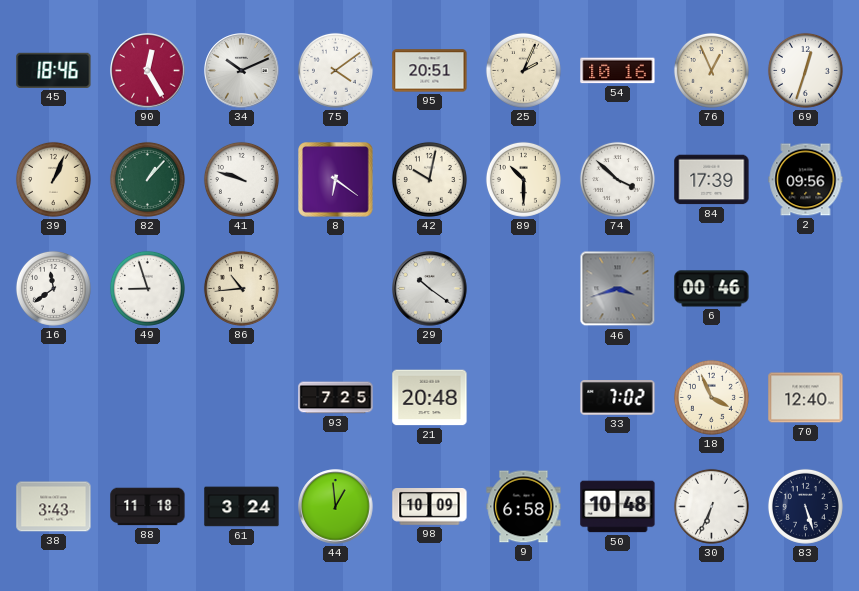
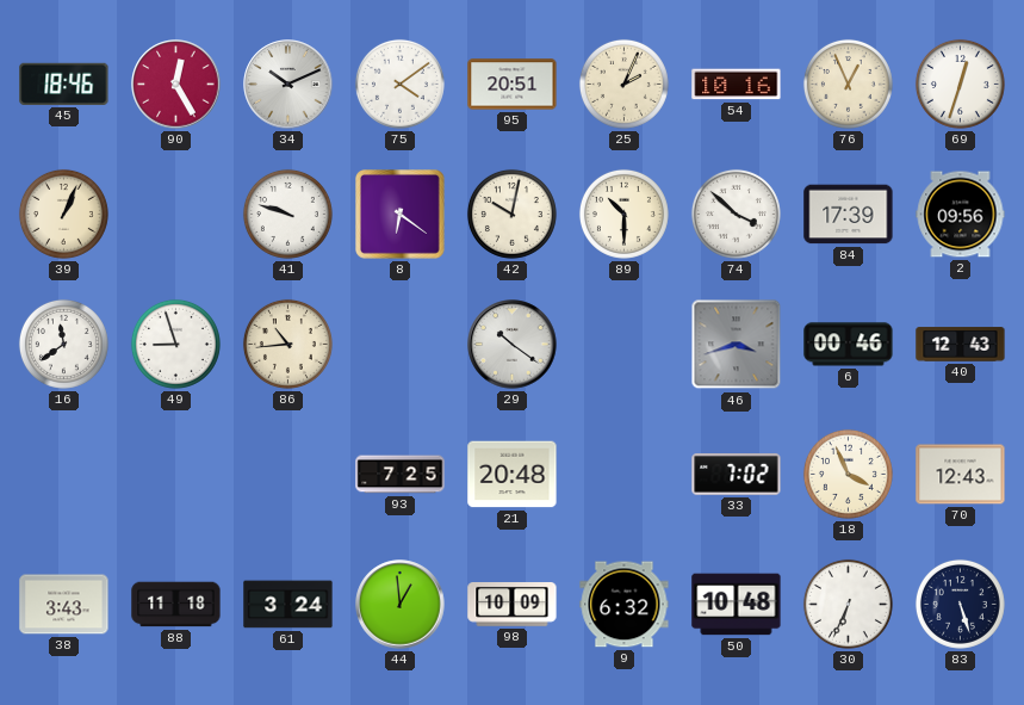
82: 1:07 -> none
40: none -> 12:43
70: 12:40 -> 12:43
9: 6:58 -> 6:32
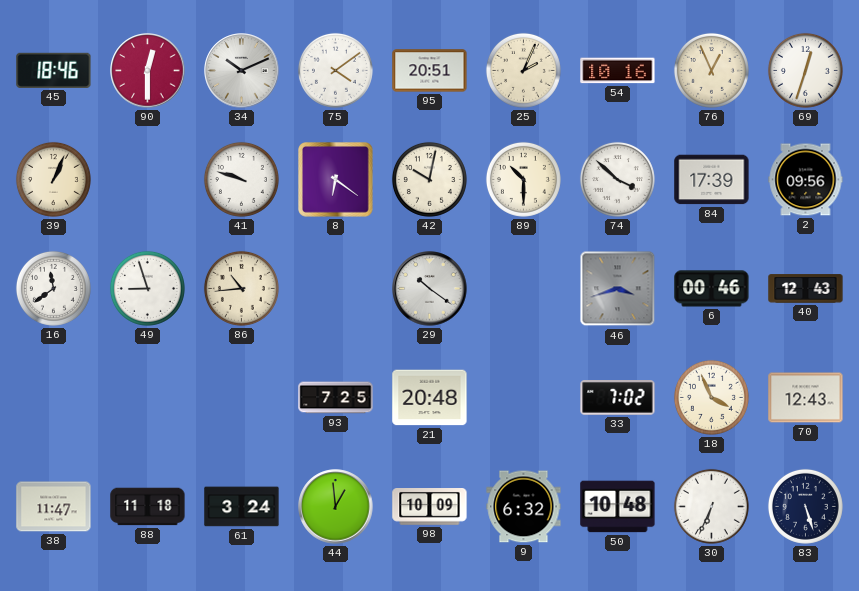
90: 12:25 -> 12:30
38: 3:43 -> 11:47
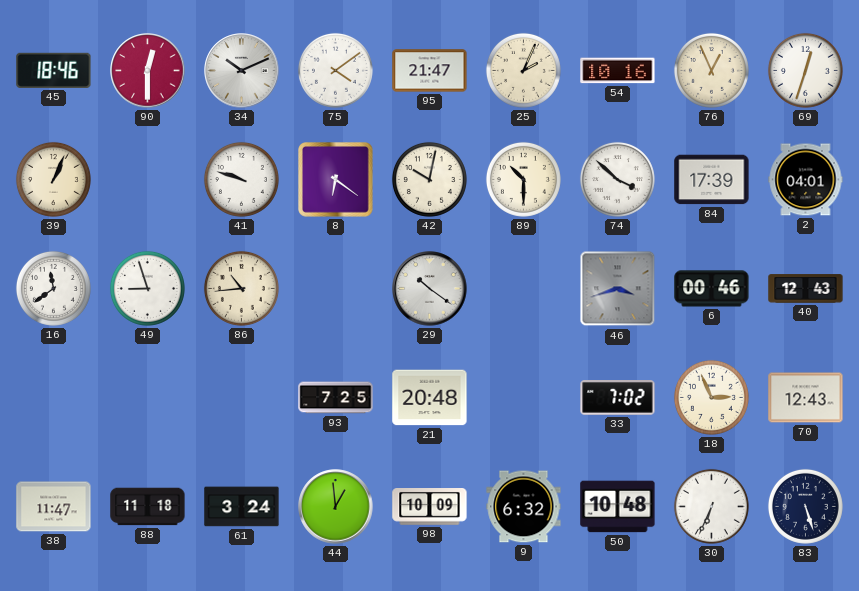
95: 20:51 -> 21:47
2: 09:56 -> 04:01
18: 3:56 -> 2:56
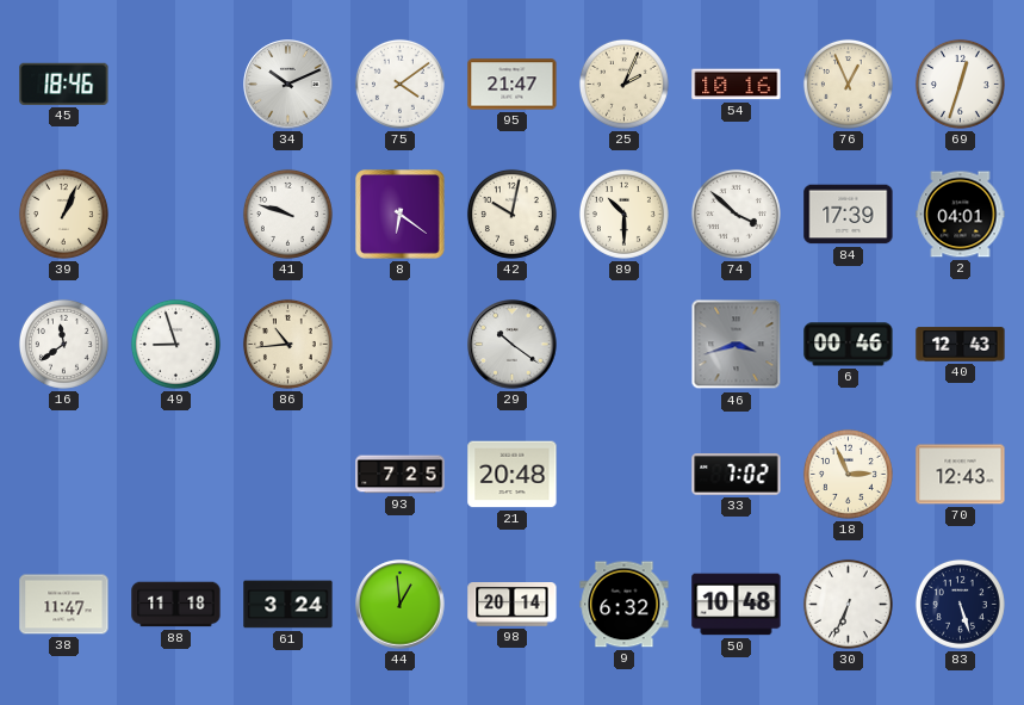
90: 12:30 -> none
98: 10:09 -> 20:14
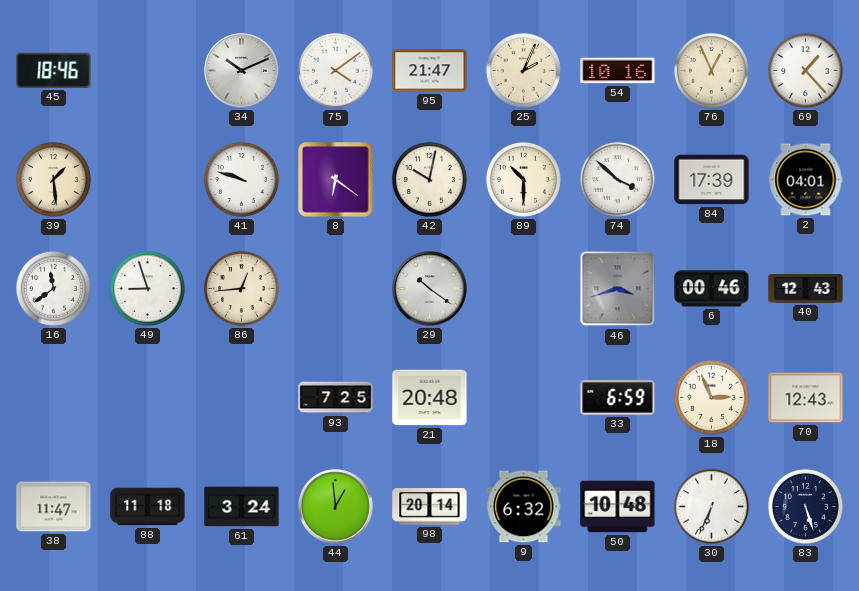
69: 12:33 -> 1:23
39: 1:04 -> 1:29
86: 10:44 -> 12:44
33: 7:02 -> 6:59
